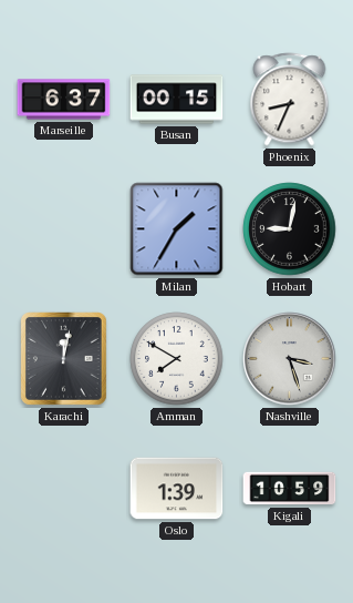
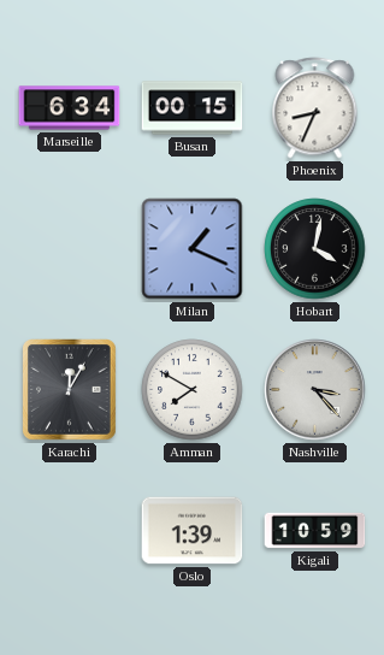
Marseille: 6:37 -> 6:34
Milan: 1:35 -> 1:19
Hobart: 9:02 -> 4:02
Karachi: 12:02 -> 12:05
Nashville: 3:27 -> 3:23
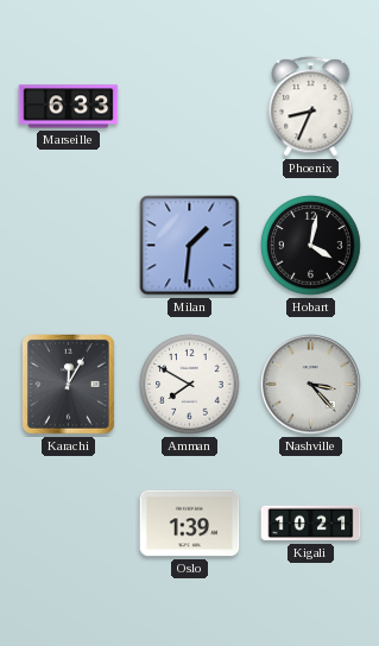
Marseille: 6:34 -> 6:33
Busan: 00:15 -> none
Milan: 1:19 -> 1:31
Kigali: 10:59 -> 10:21
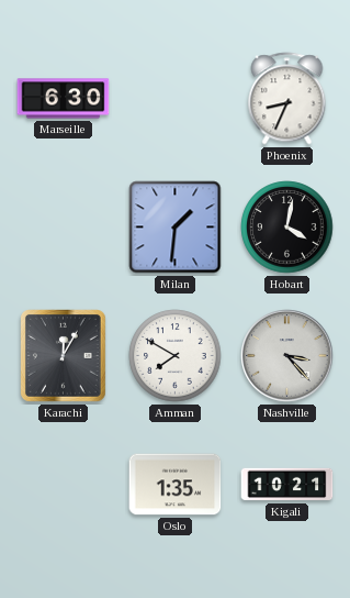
Marseille: 6:33 -> 6:30
Oslo: 1:39 -> 1:35
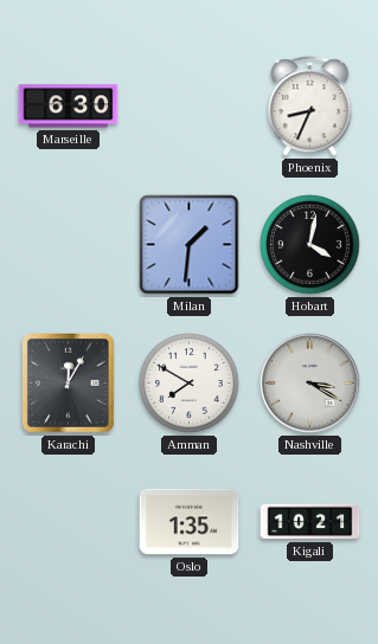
Nashville: 3:23 -> 3:20
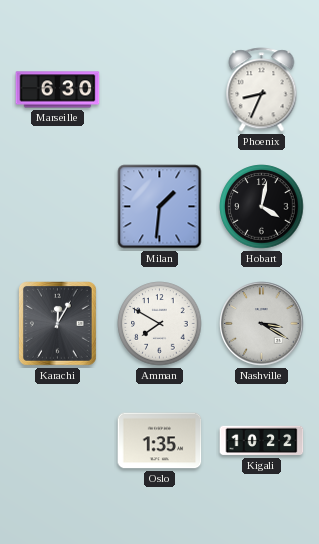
Kigali: 10:21 -> 10:22
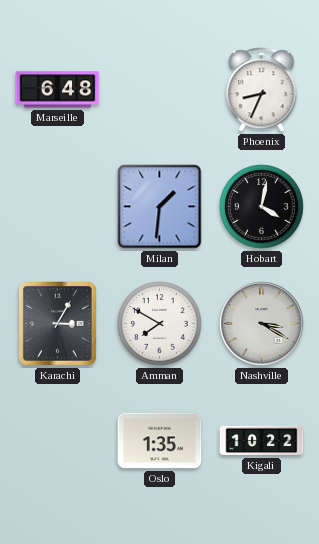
Marseille: 6:30 -> 6:48
Karachi: 12:05 -> 3:05
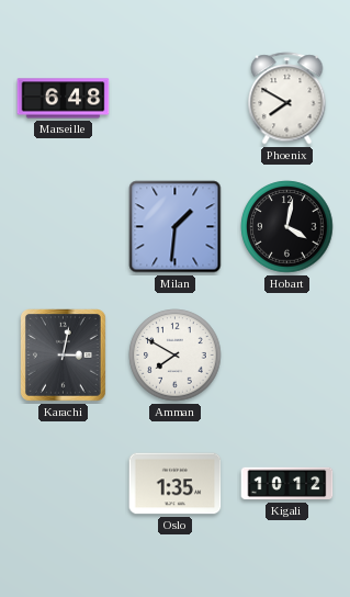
Phoenix: 8:34 -> 7:50
Karachi: 3:05 -> 3:02
Nashville: 3:20 -> none
Kigali: 10:22 -> 10:12
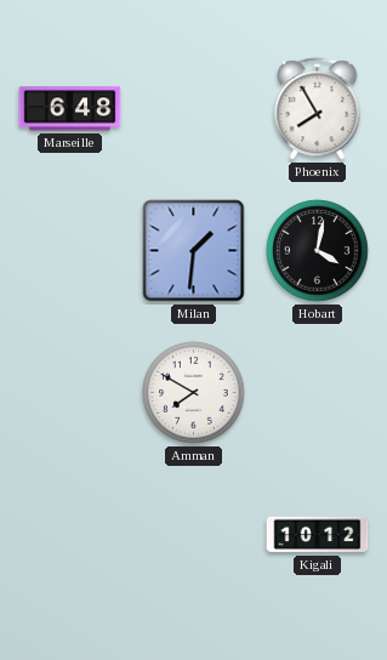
Phoenix: 7:50 -> 7:55
Karachi: 3:02 -> none
Oslo: 1:35 -> none
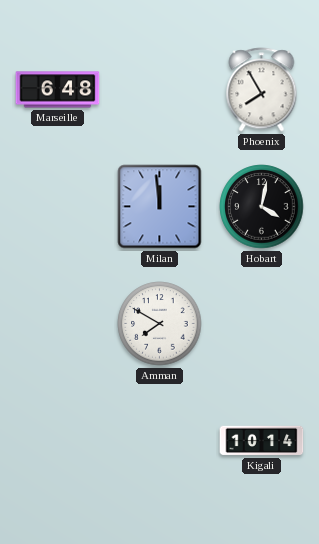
Milan: 1:31 -> 11:59
Kigali: 10:12 -> 10:14
